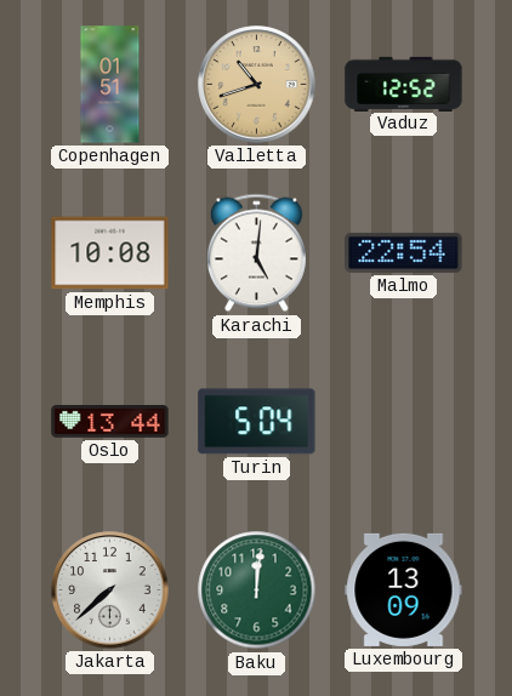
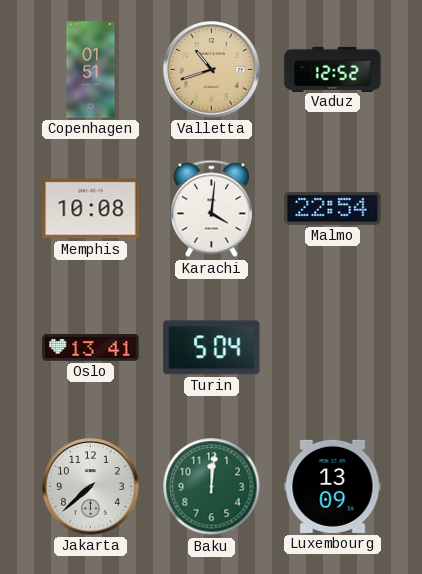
Karachi: 5:01 -> 4:01
Oslo: 13:44 -> 13:41
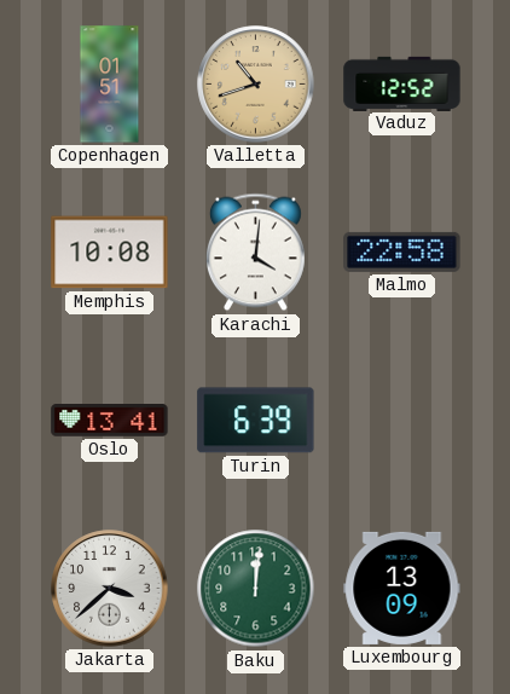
Malmo: 22:54 -> 22:58
Turin: 5:04 -> 6:39
Jakarta: 7:38 -> 3:38
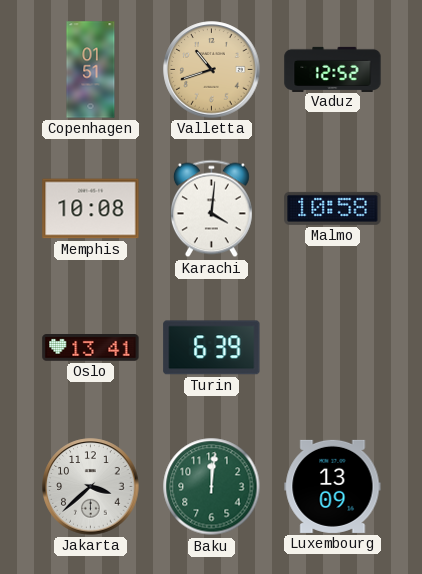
Malmo: 22:58 -> 10:58
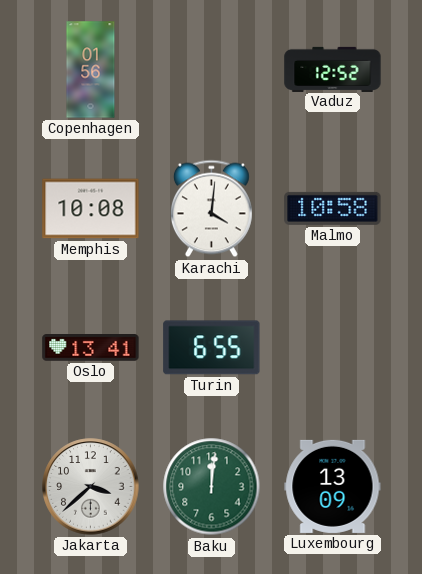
Copenhagen: 01:51 -> 01:56
Valletta: 10:42 -> none
Turin: 6:39 -> 6:55
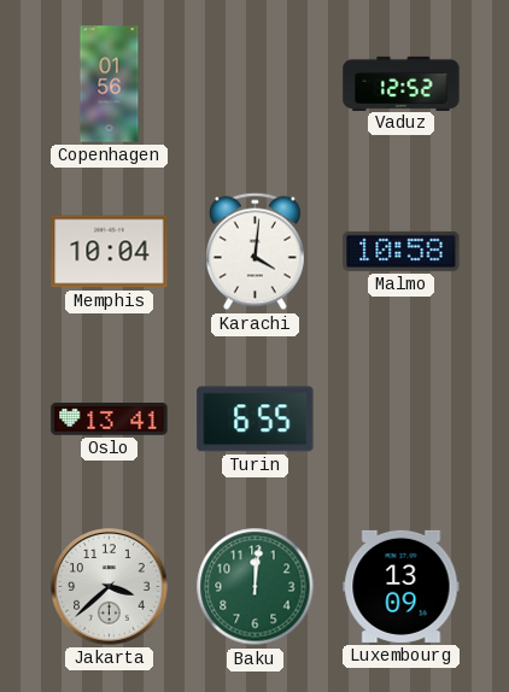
Memphis: 10:08 -> 10:04
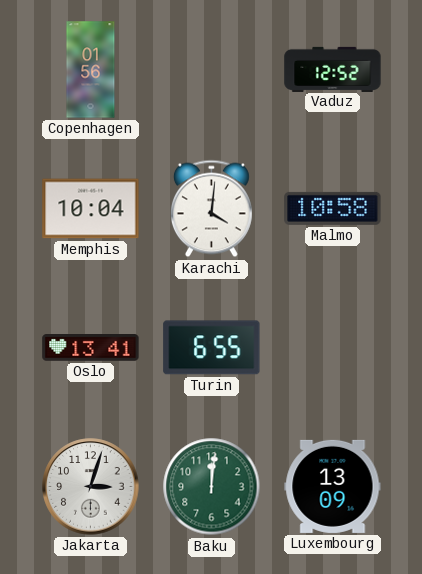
Jakarta: 3:38 -> 3:03
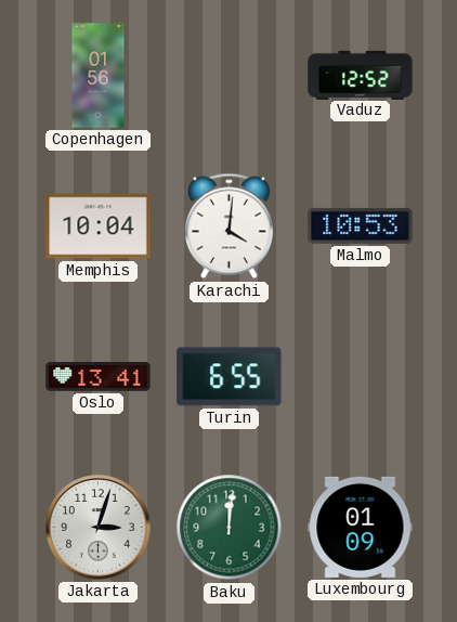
Malmo: 10:58 -> 10:53
Luxembourg: 13:09 -> 01:09
